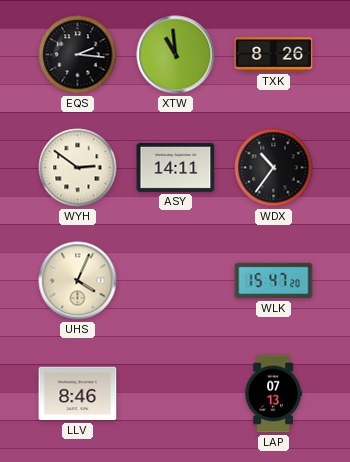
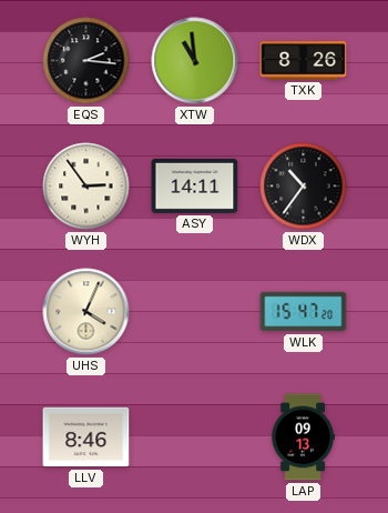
WYH: 2:51 -> 2:54
LAP: 07:13 -> 09:13
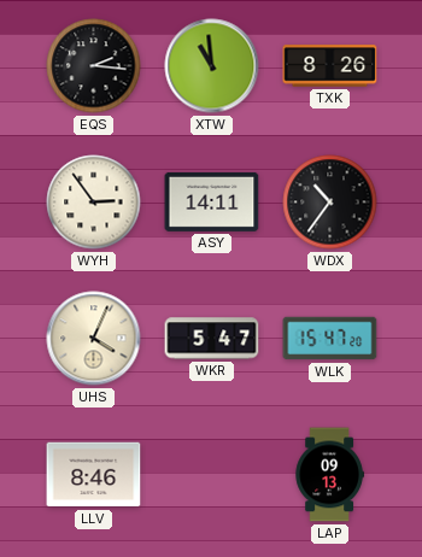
WKR: none -> 5:47
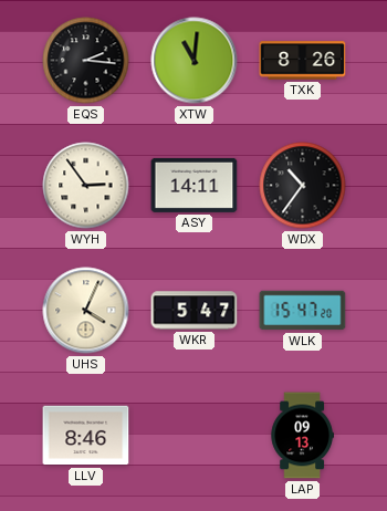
XTW: 10:59 -> 11:01
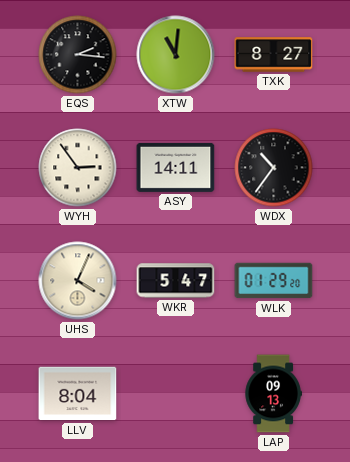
TXK: 8:26 -> 8:27
WLK: 15:47 -> 01:29
LLV: 8:46 -> 8:04
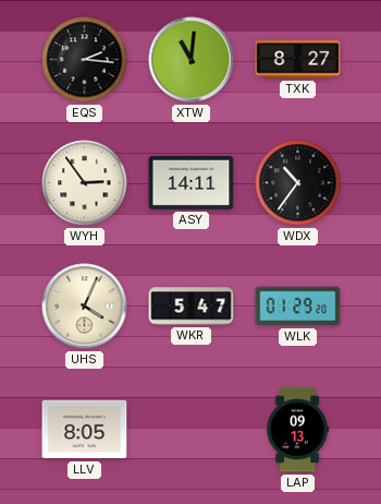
LLV: 8:04 -> 8:05
